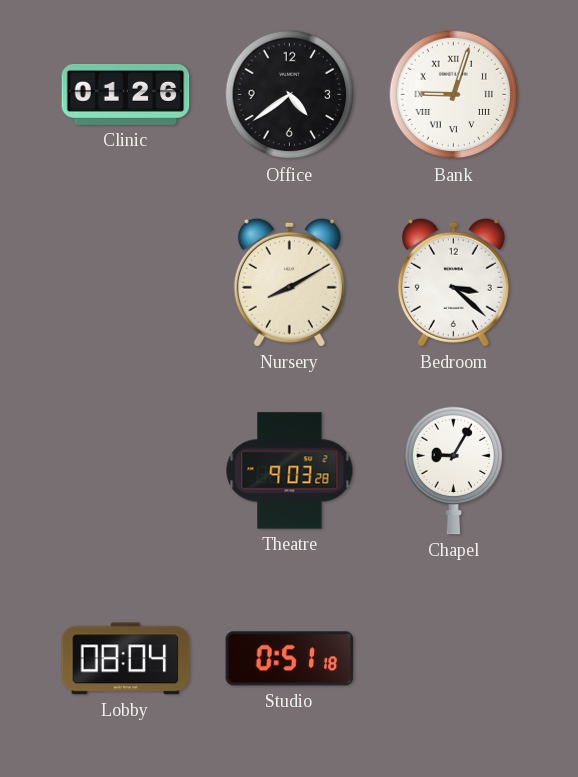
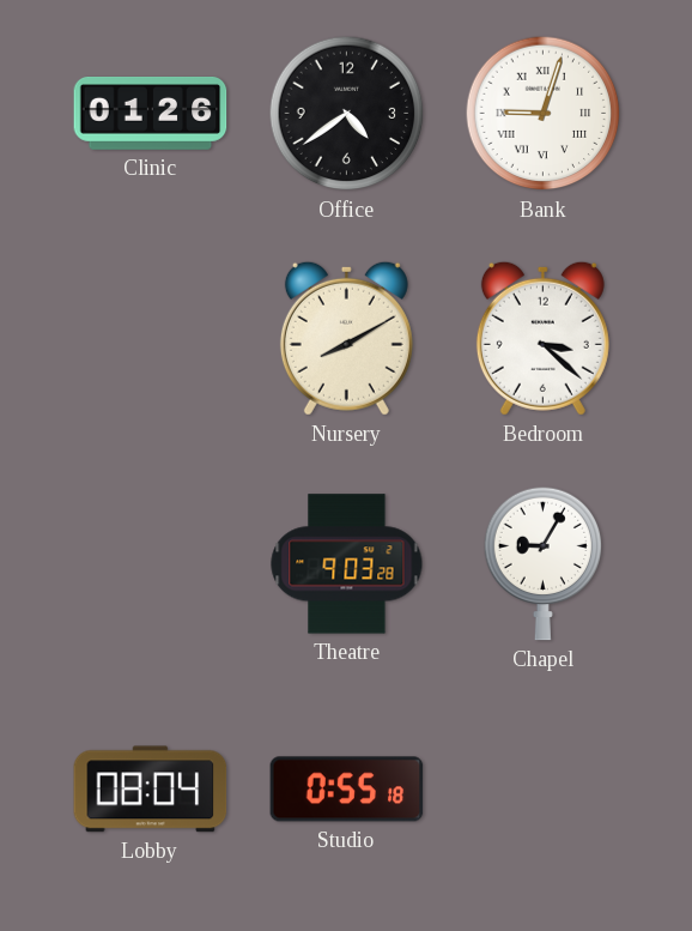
Studio: 0:51 -> 0:55
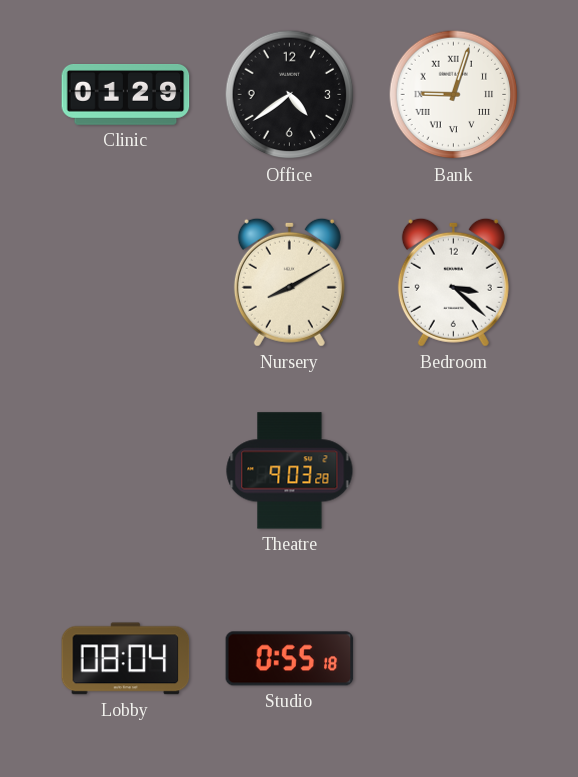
Clinic: 01:26 -> 01:29
Chapel: 9:05 -> none
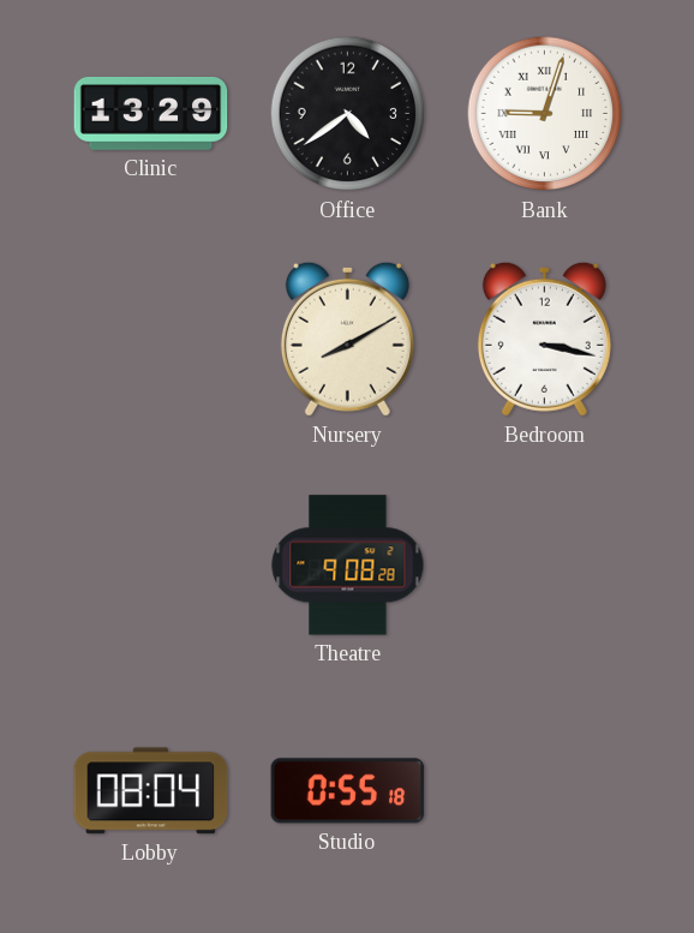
Clinic: 01:29 -> 13:29
Bedroom: 3:22 -> 3:17
Theatre: 9:03 -> 9:08
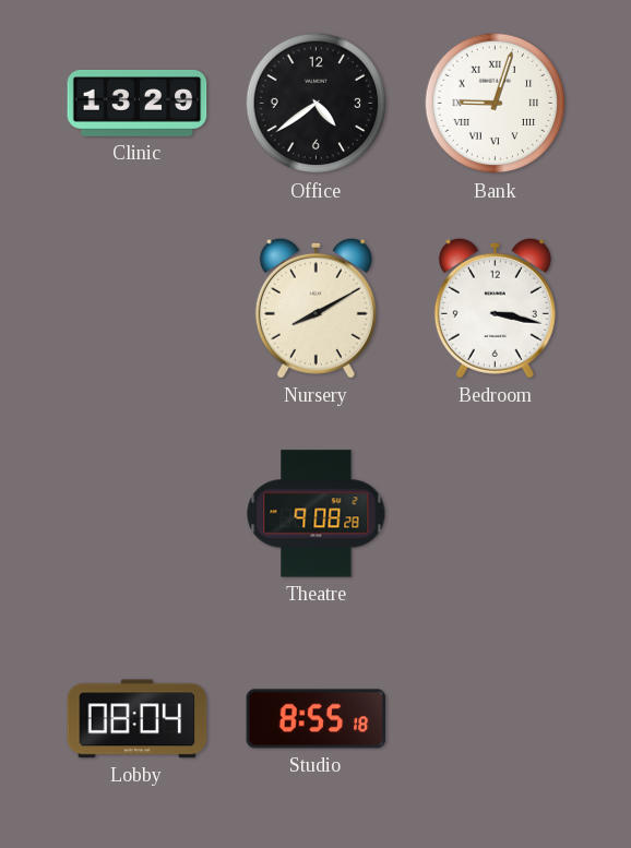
Studio: 0:55 -> 8:55
